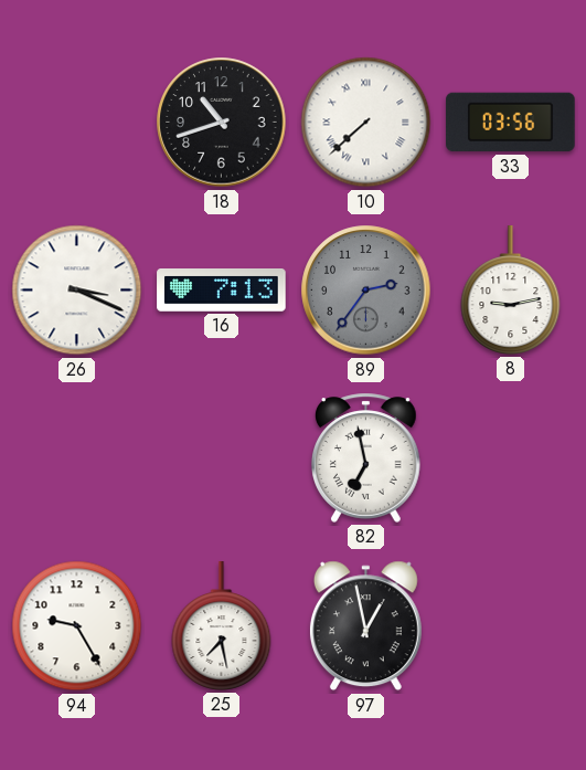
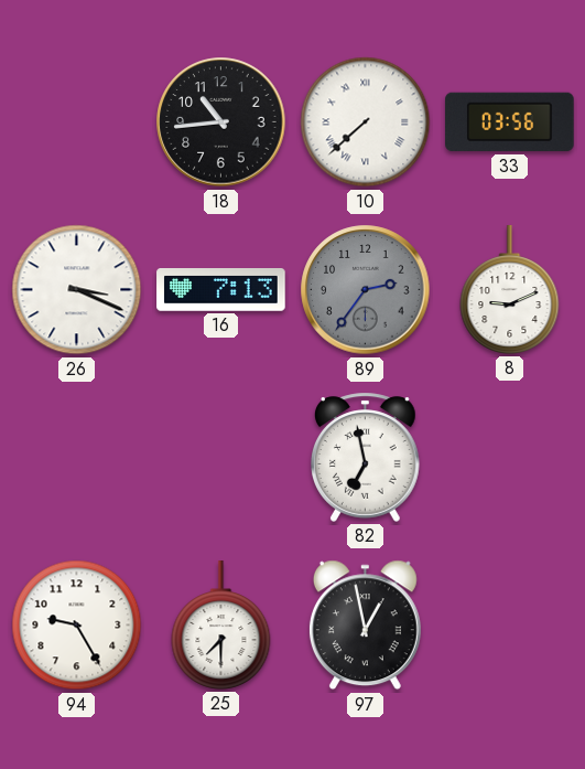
18: 10:42 -> 10:44
8: 9:13 -> 9:11
25: 7:28 -> 7:30
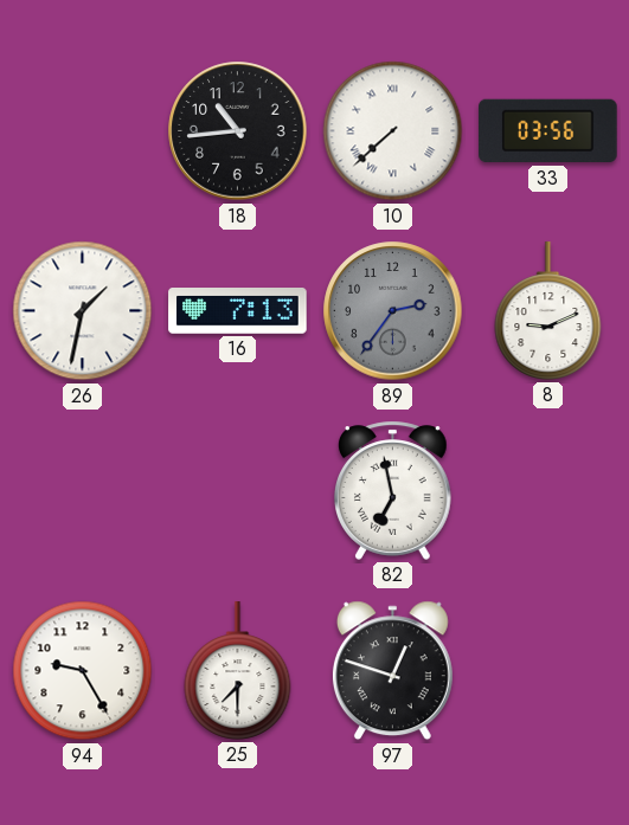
26: 3:19 -> 1:32
97: 12:58 -> 12:48
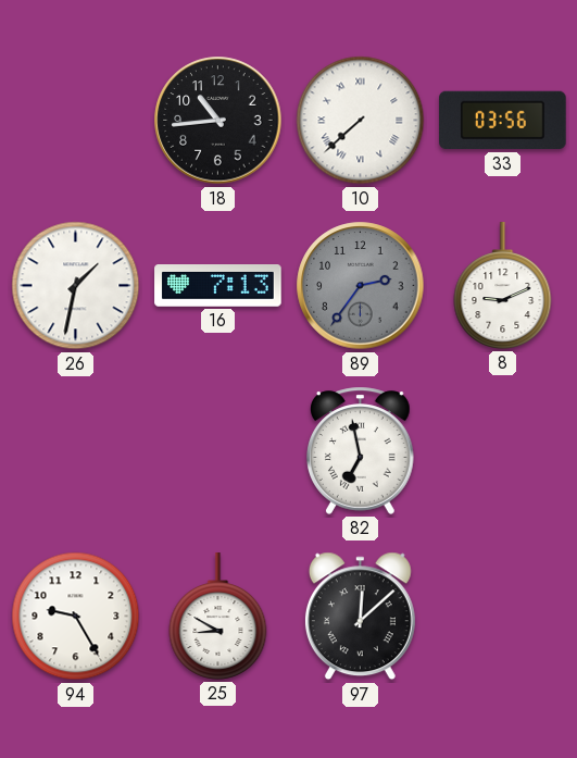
25: 7:30 -> 8:50
97: 12:48 -> 12:08
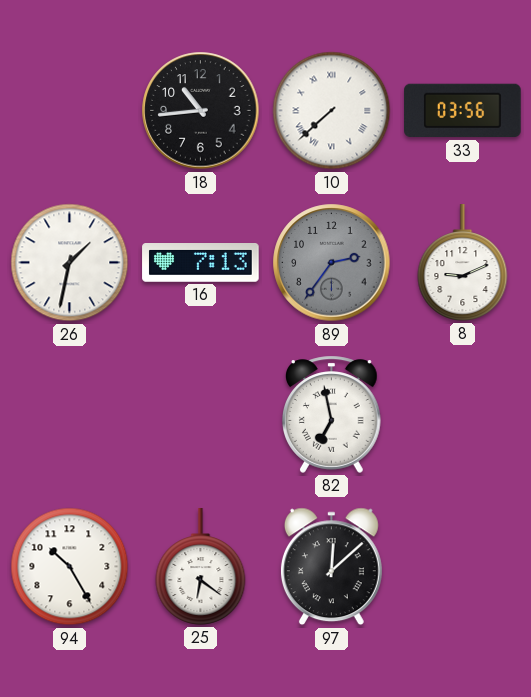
94: 9:25 -> 10:25
25: 8:50 -> 6:21
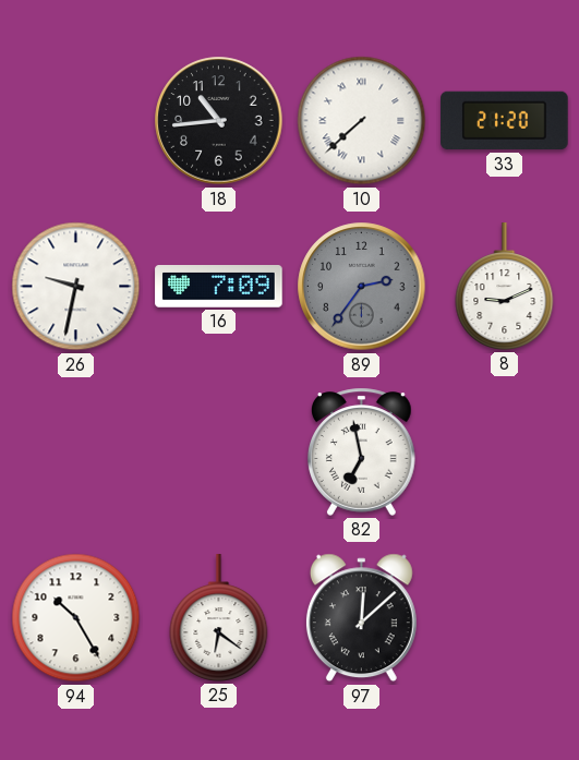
33: 03:56 -> 21:20
26: 1:32 -> 9:32
16: 7:13 -> 7:09
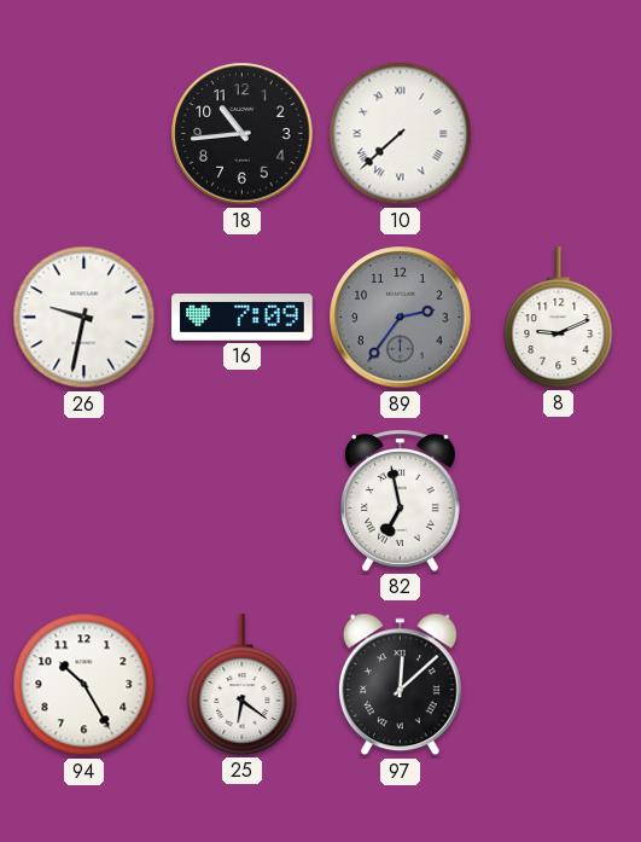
33: 21:20 -> none
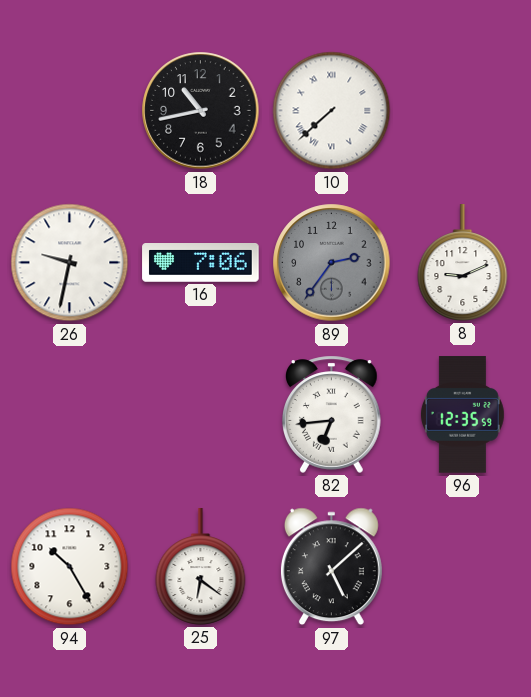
18: 10:44 -> 10:43
16: 7:09 -> 7:06
82: 6:58 -> 6:44
96: none -> 12:35
97: 12:08 -> 5:08
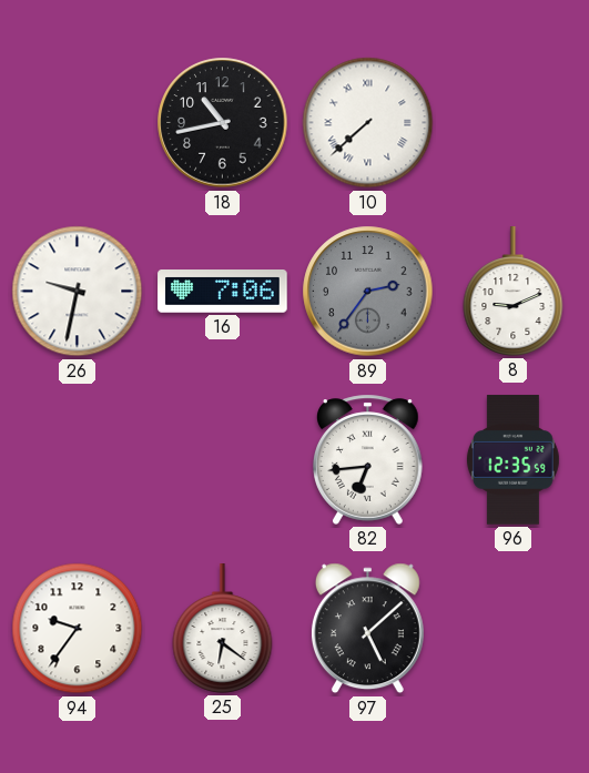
94: 10:25 -> 9:36
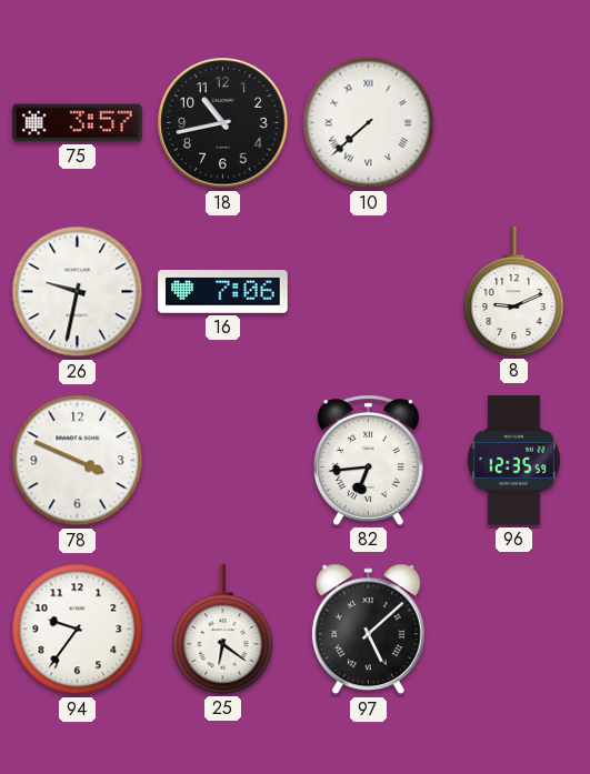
75: none -> 3:57
89: 2:36 -> none
78: none -> 3:49
